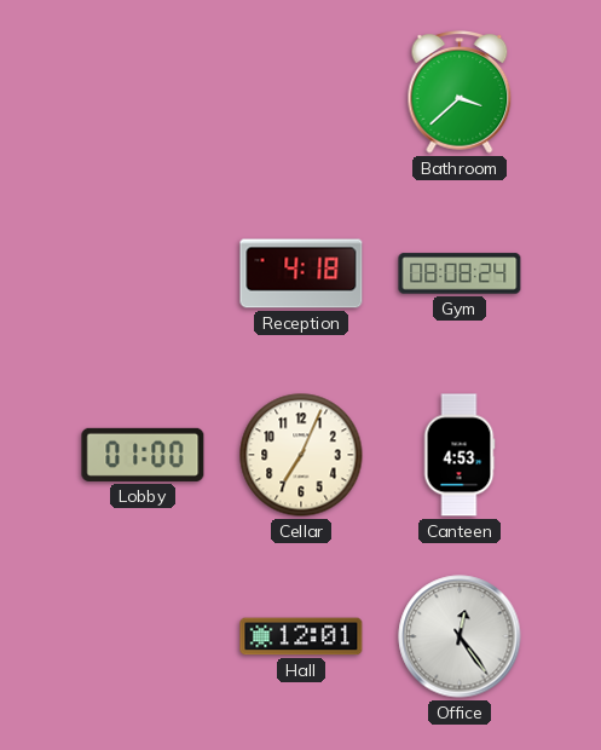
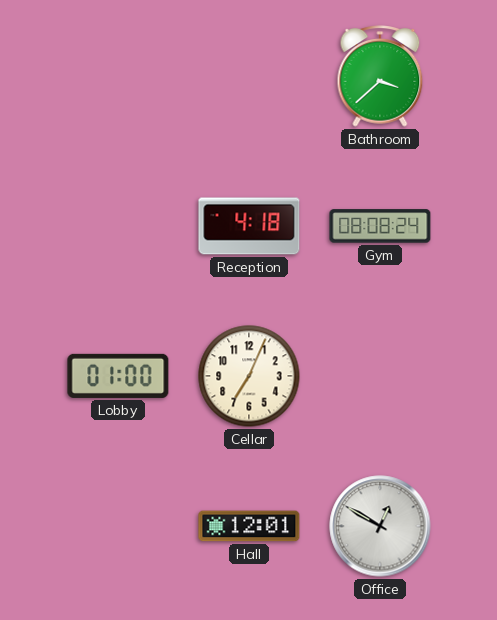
Canteen: 4:53 -> none
Office: 12:24 -> 12:50
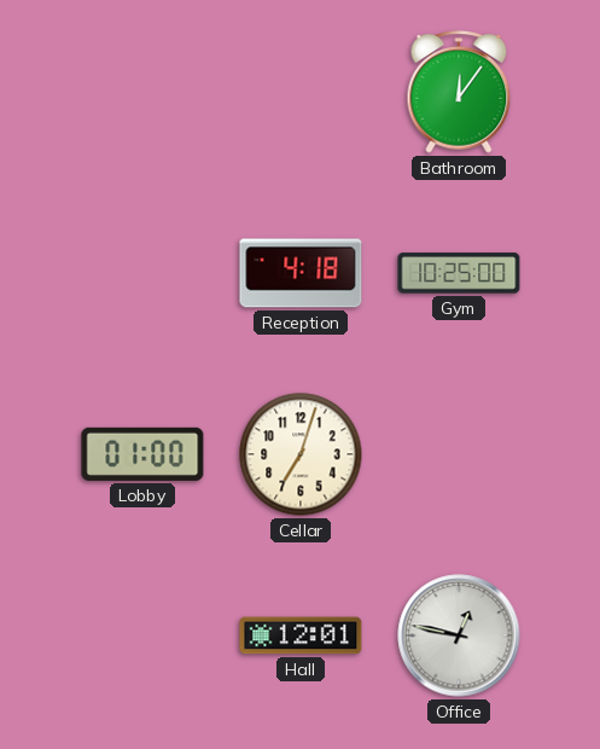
Bathroom: 3:38 -> 12:06
Gym: 08:08 -> 10:25
Cellar: 7:04 -> 7:03
Office: 12:50 -> 12:47
